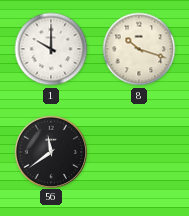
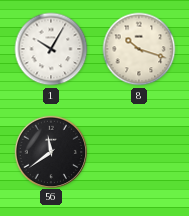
1: 10:00 -> 10:05
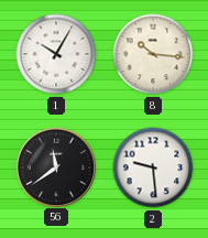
8: 10:18 -> 10:16
2: none -> 9:29
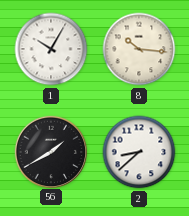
56: 11:39 -> 1:40
2: 9:29 -> 8:38
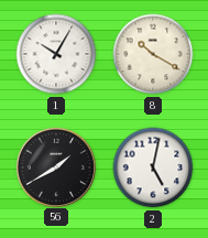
8: 10:16 -> 10:20
2: 8:38 -> 5:02
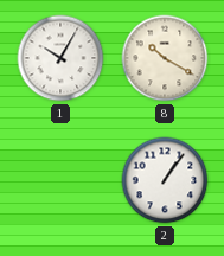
56: 1:40 -> none
2: 5:02 -> 1:06
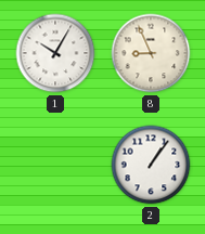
8: 10:20 -> 8:56
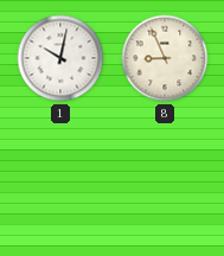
1: 10:05 -> 10:02
2: 1:06 -> none
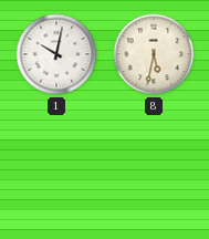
8: 8:56 -> 5:32
